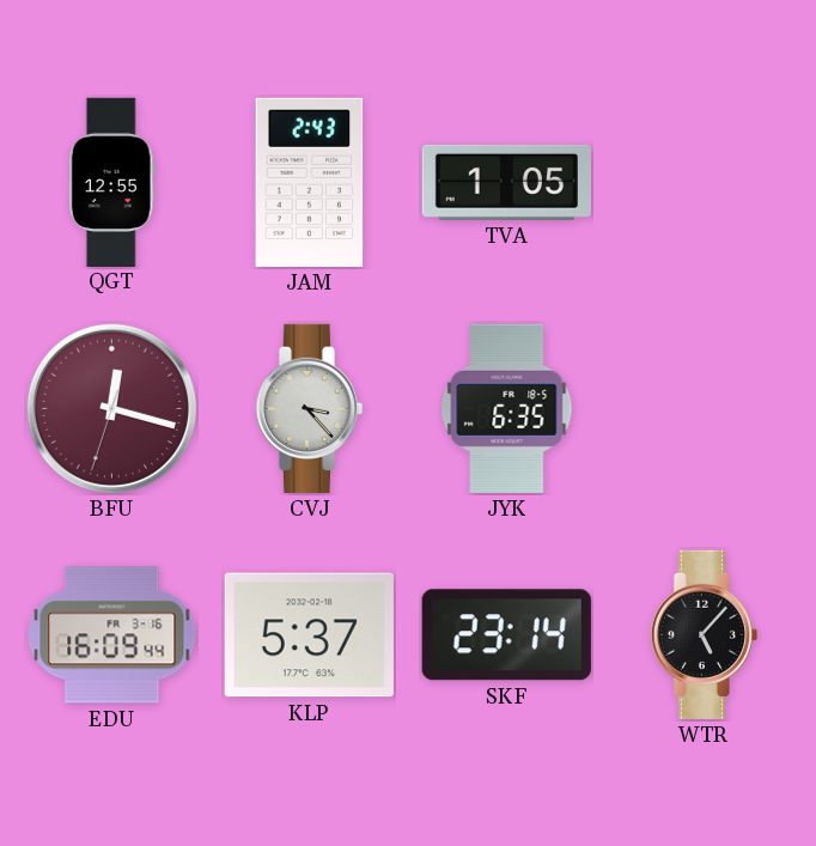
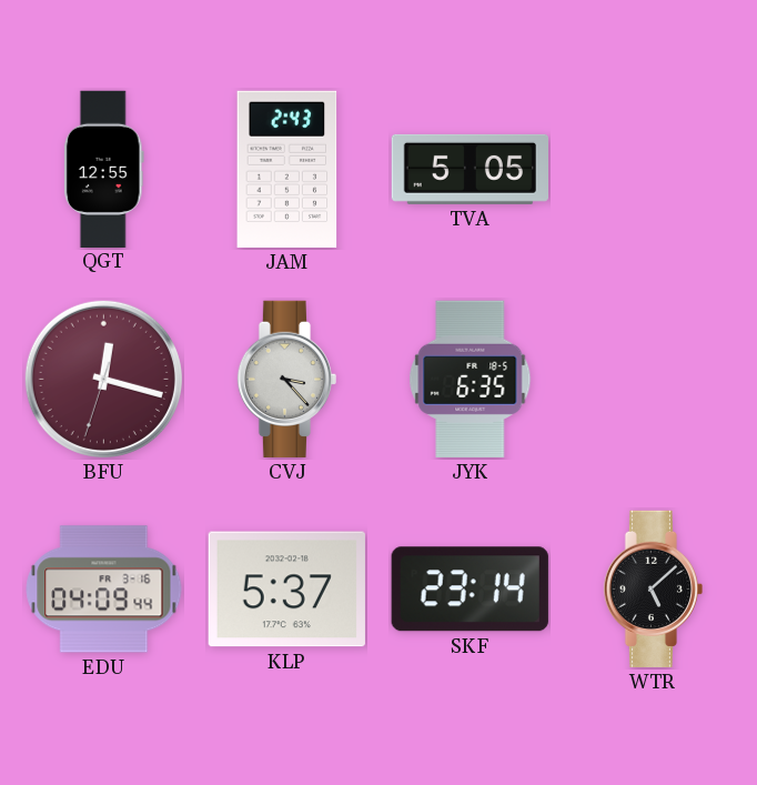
TVA: 1:05 -> 5:05
EDU: 16:09 -> 04:09
WTR: 5:07 -> 5:08
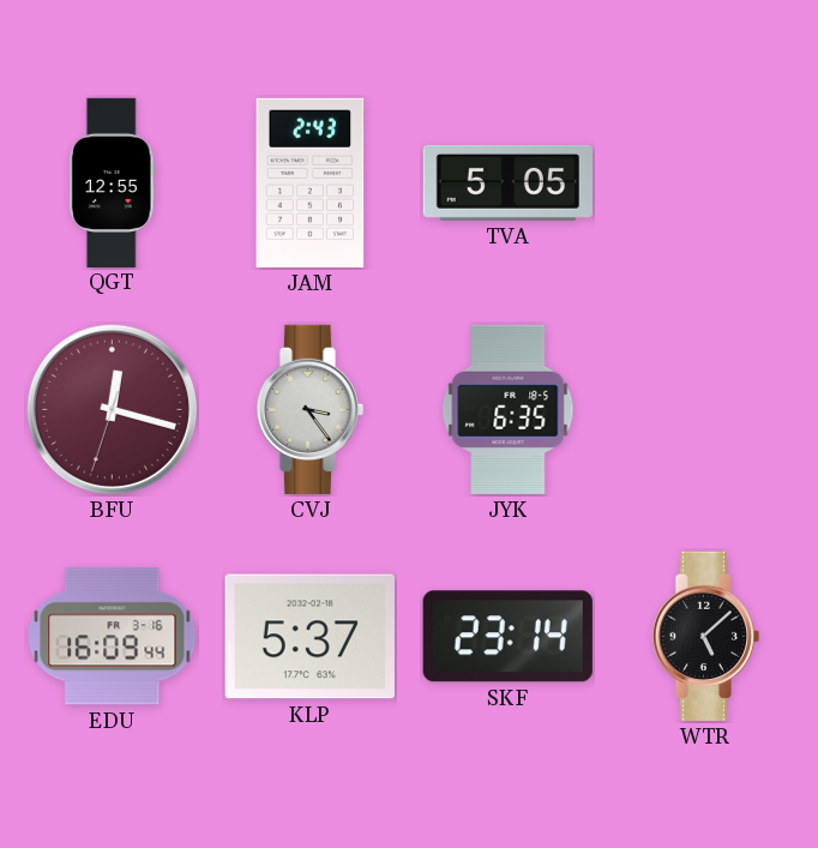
CVJ: 3:23 -> 3:24
EDU: 04:09 -> 16:09
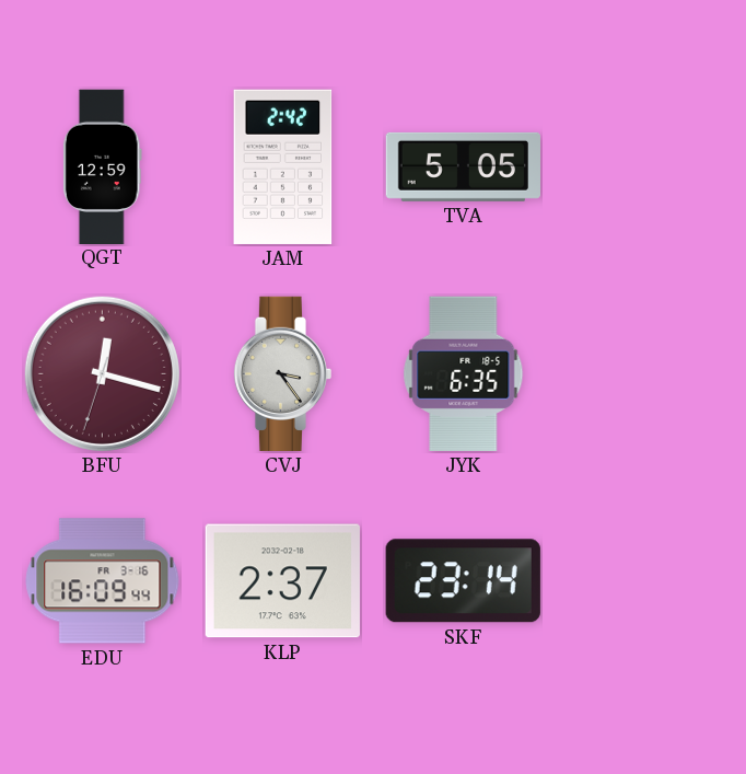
QGT: 12:55 -> 12:59
JAM: 2:43 -> 2:42
KLP: 5:37 -> 2:37
WTR: 5:08 -> none
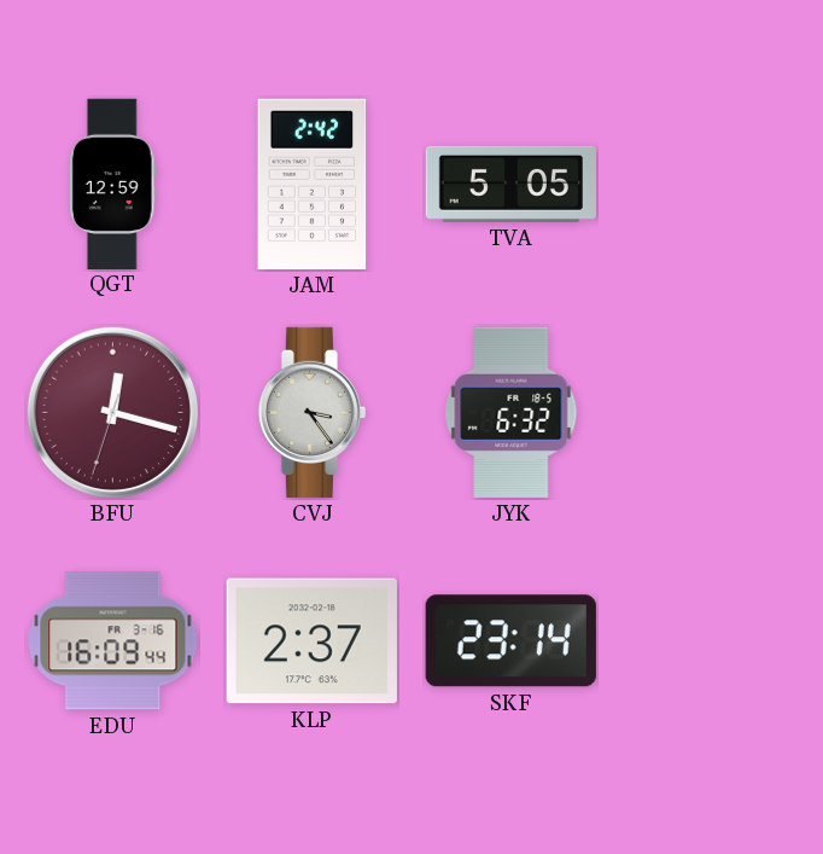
JYK: 6:35 -> 6:32
